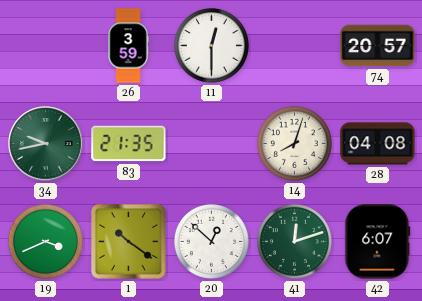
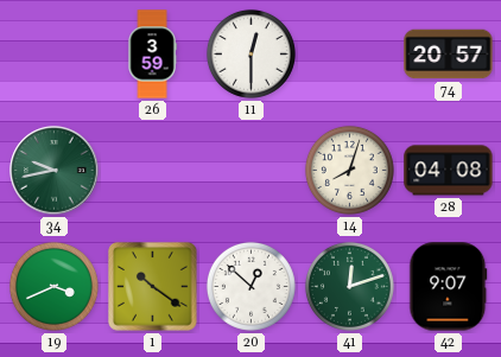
83: 21:35 -> none
42: 6:07 -> 9:07
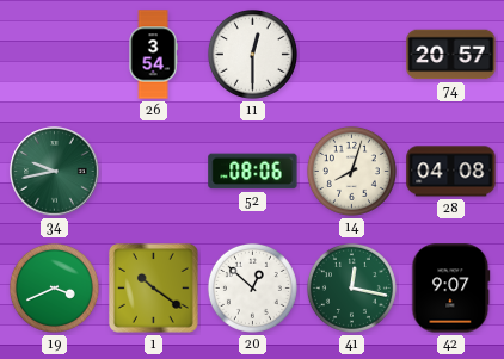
26: 3:59 -> 3:54
52: none -> 08:06
41: 12:12 -> 12:17
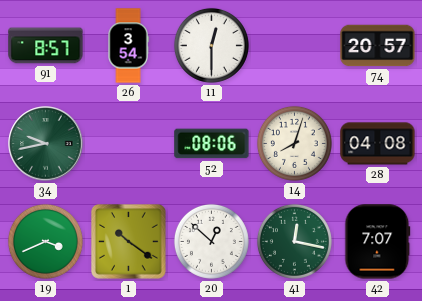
91: none -> 8:57
42: 9:07 -> 7:07
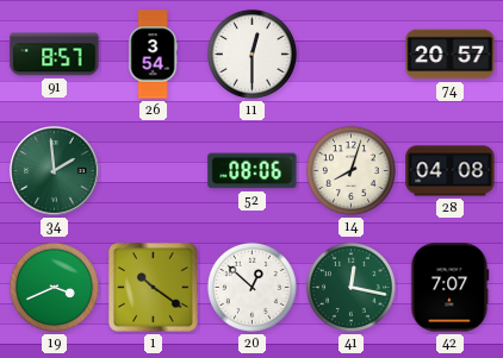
34: 9:43 -> 1:59
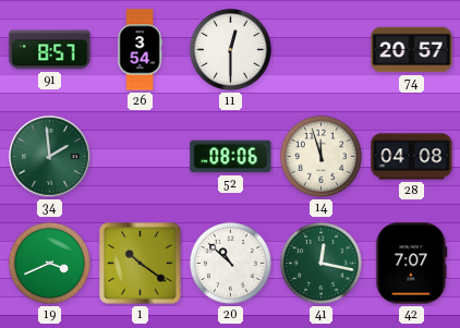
14: 8:03 -> 11:57
20: 12:52 -> 10:52
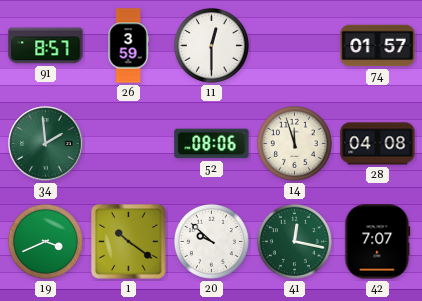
26: 3:54 -> 3:59
74: 20:57 -> 01:57
20: 10:52 -> 9:52
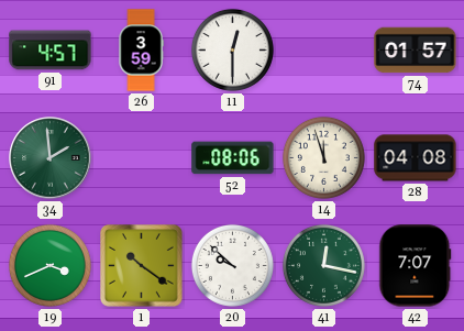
91: 8:57 -> 4:57
